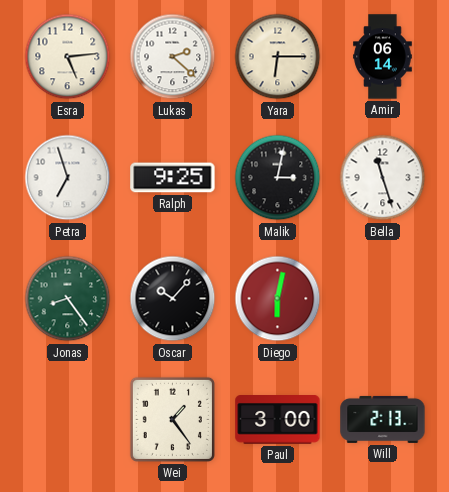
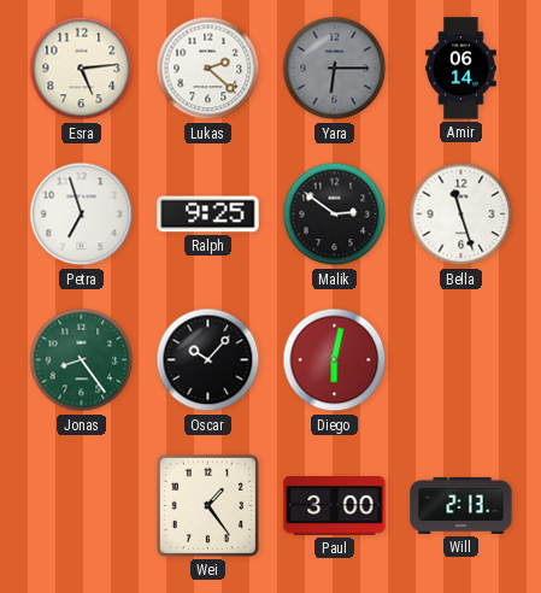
Yara dial: cream -> grey
Malik: 3:02 -> 2:51
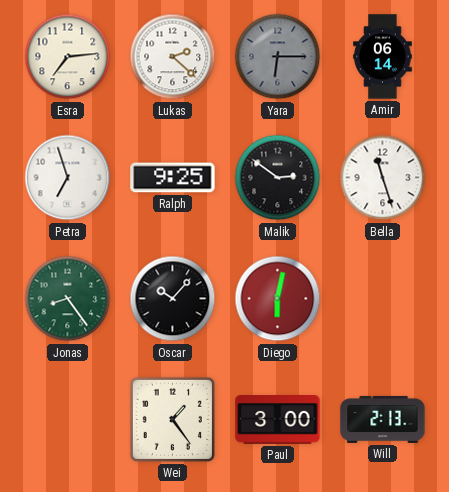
Esra: 5:14 -> 7:14
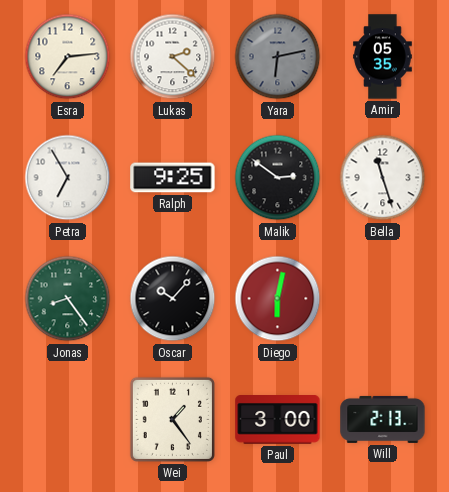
Yara: 6:15 -> 6:13
Amir: 06:14 -> 05:35
Petra: 6:57 -> 6:55
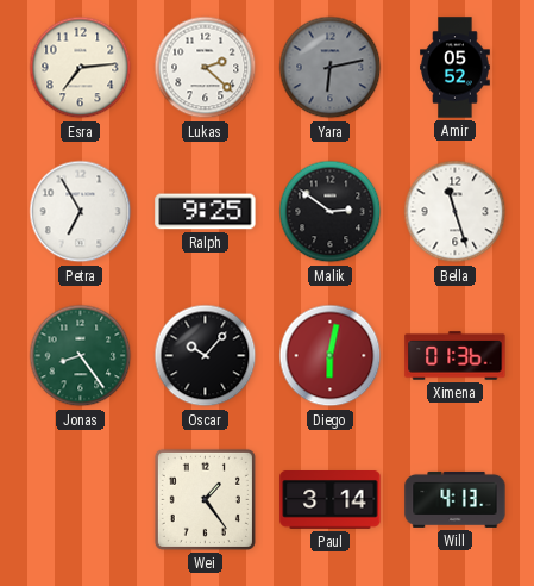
Amir: 05:35 -> 05:52
Ximena: none -> 01:36
Paul: 3:00 -> 3:14
Will: 2:13 -> 4:13
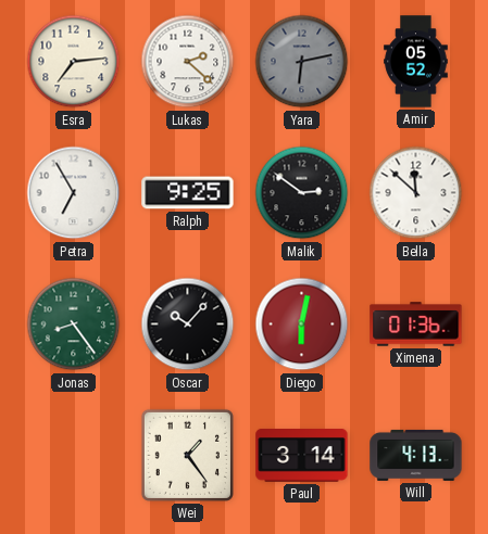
Bella: 11:27 -> 11:52
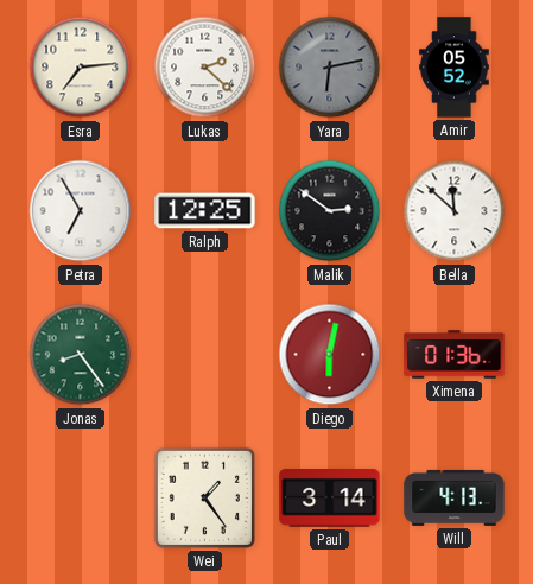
Ralph: 9:25 -> 12:25
Oscar: 10:07 -> none
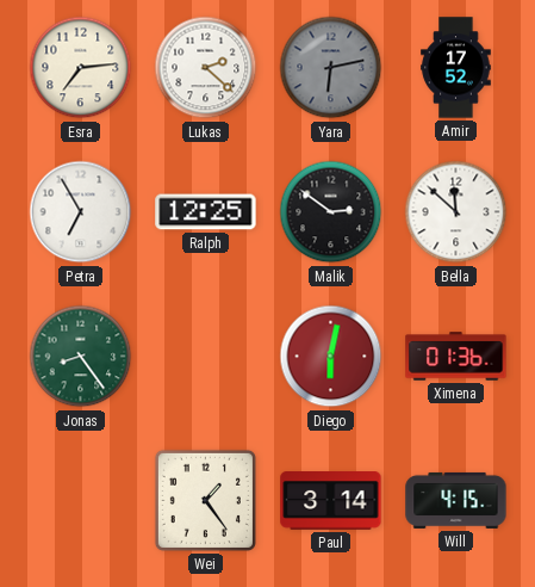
Amir: 05:52 -> 17:52
Will: 4:13 -> 4:15
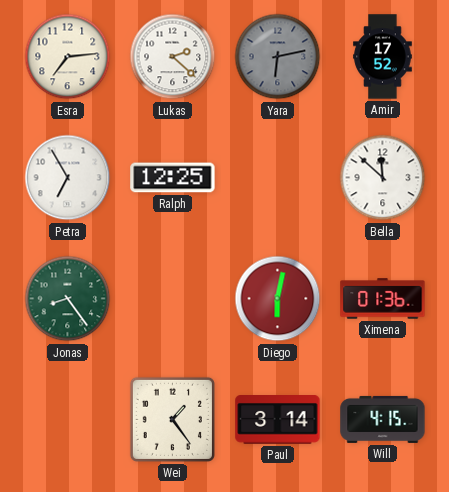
Malik: 2:51 -> none
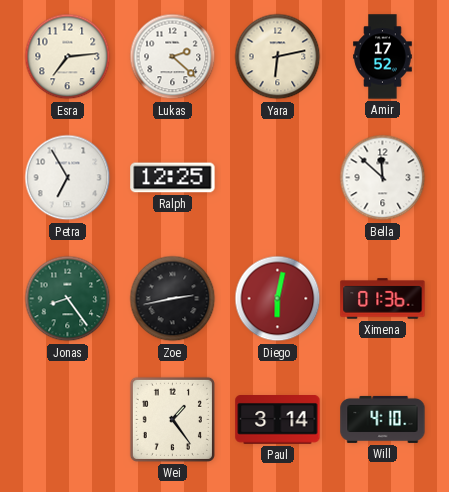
Yara dial: grey -> cream
Zoe: none -> 2:43
Will: 4:15 -> 4:10
